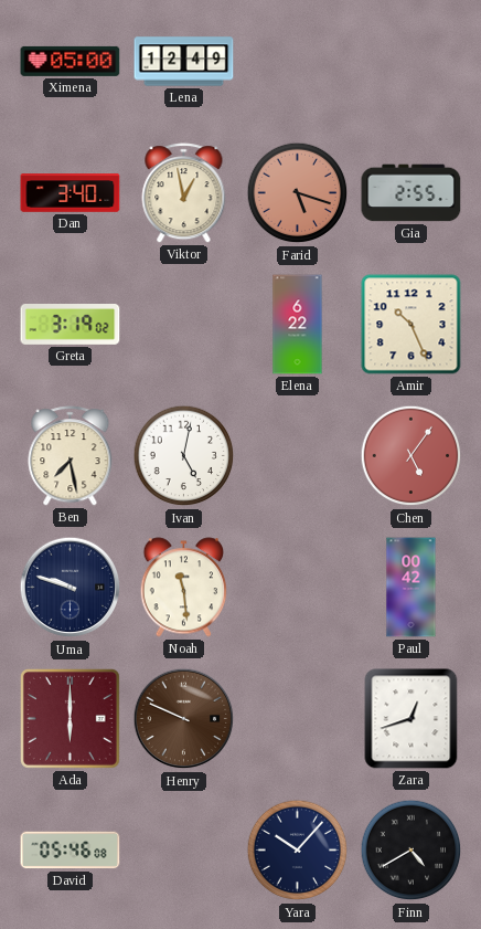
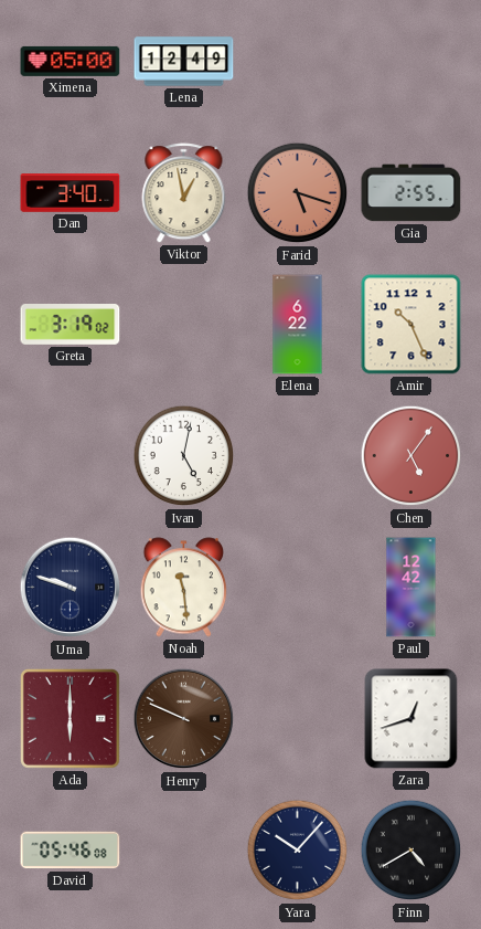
Ben: 7:28 -> none
Paul: 00:42 -> 12:42
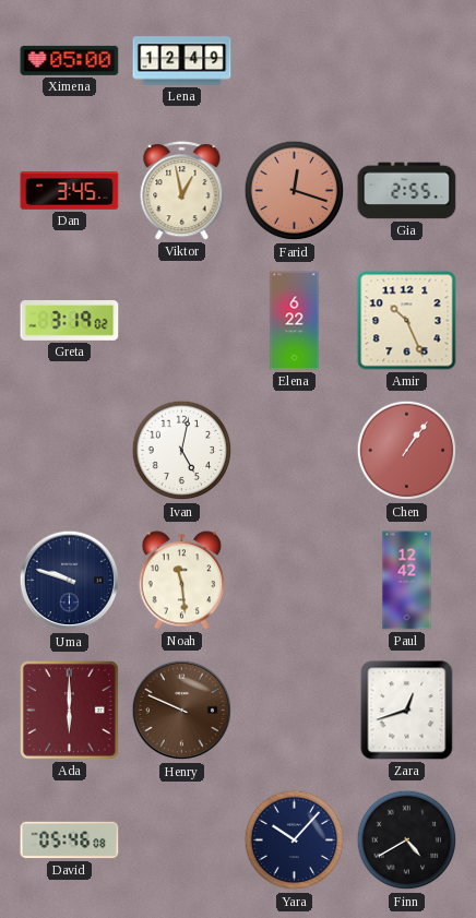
Dan: 3:40 -> 3:45
Farid: 5:18 -> 12:18
Chen: 5:06 -> 1:06
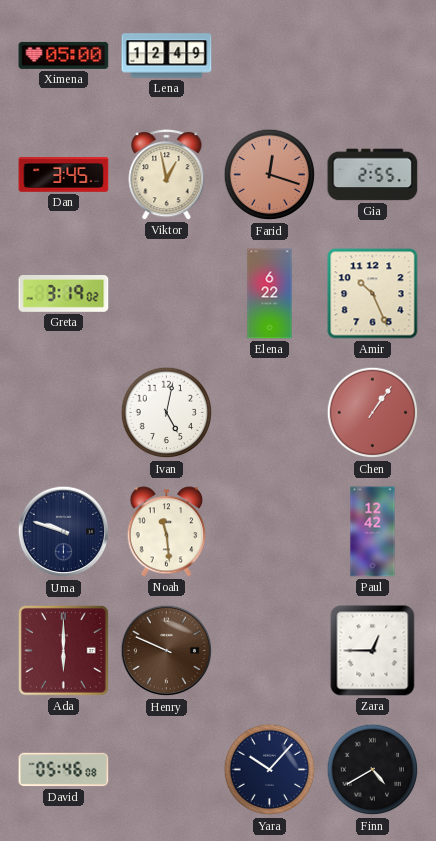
Zara: 12:42 -> 12:45
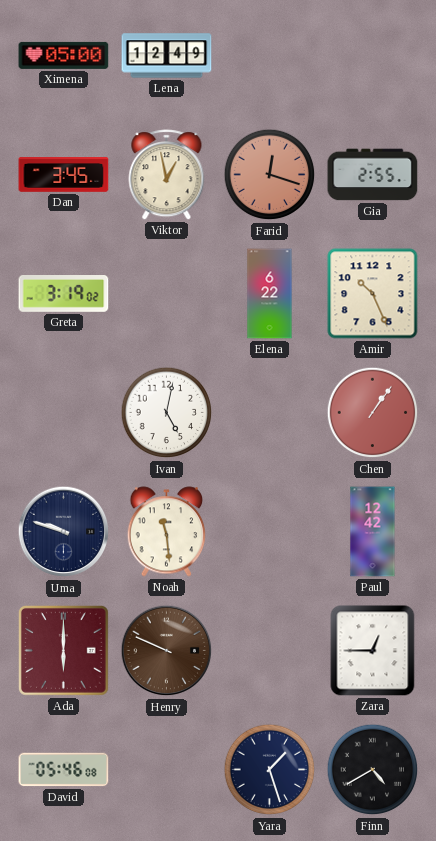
Yara: 10:07 -> 1:27
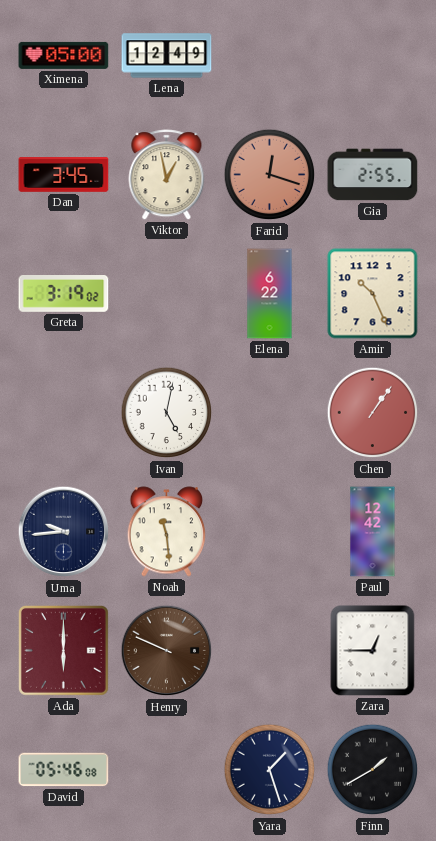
Uma: 9:48 -> 9:44
Finn: 4:40 -> 1:40
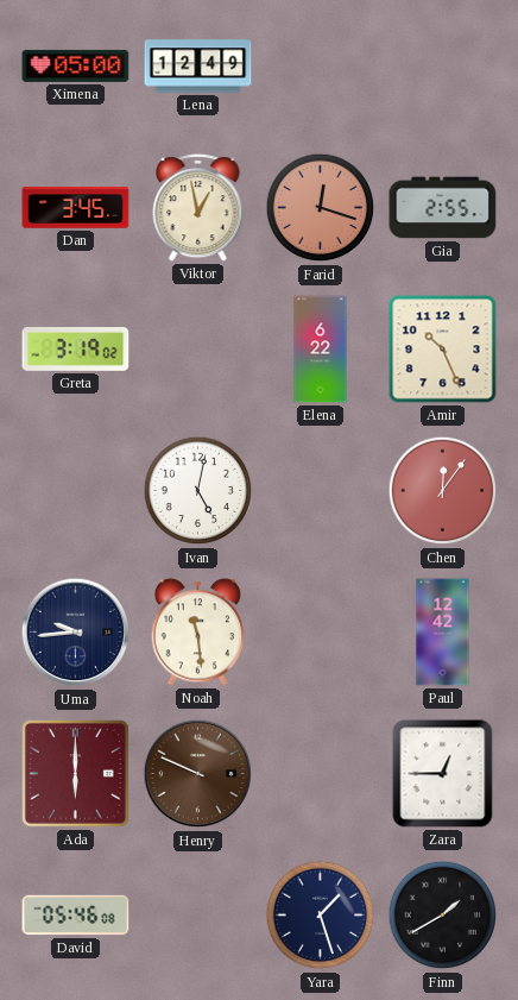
Chen: 1:06 -> 12:06
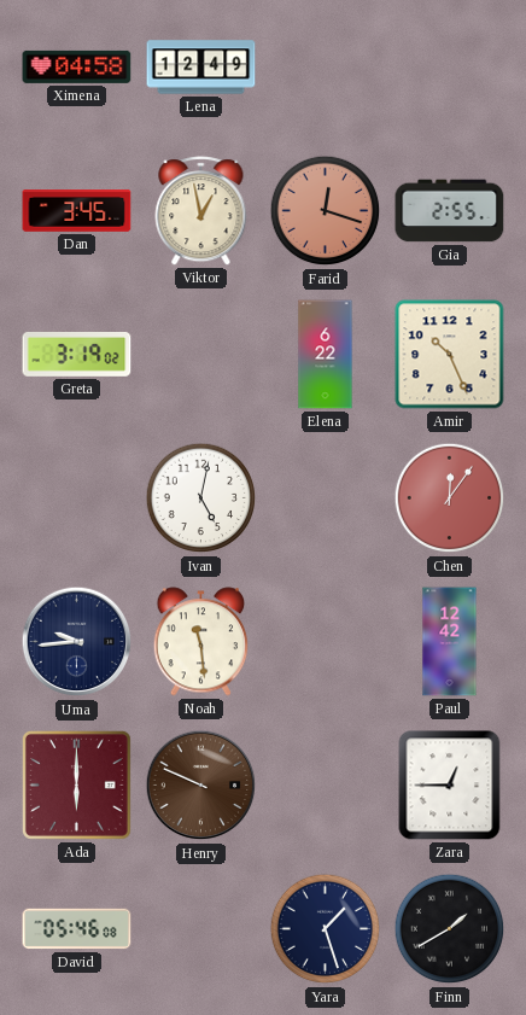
Ximena: 05:00 -> 04:58
